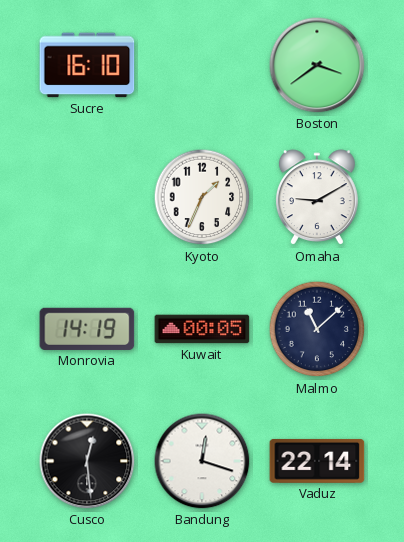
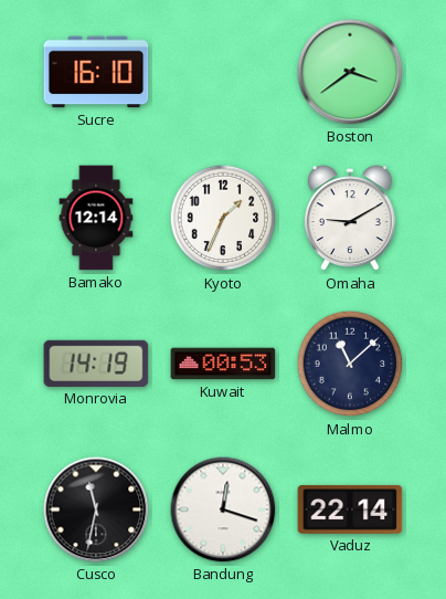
Bamako: none -> 12:14
Kuwait: 00:05 -> 00:53
Cusco: 12:29 -> 11:32
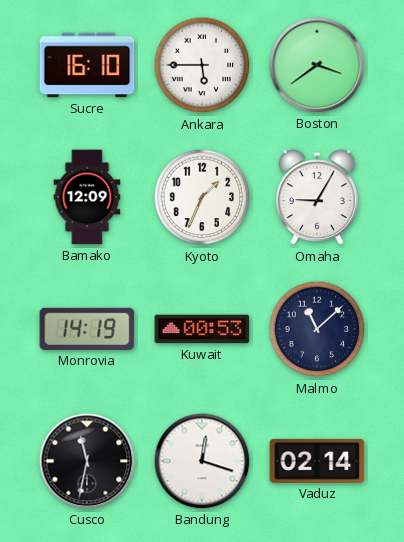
Ankara: none -> 5:45
Bamako: 12:14 -> 12:09
Omaha: 9:10 -> 9:05
Vaduz: 22:14 -> 02:14
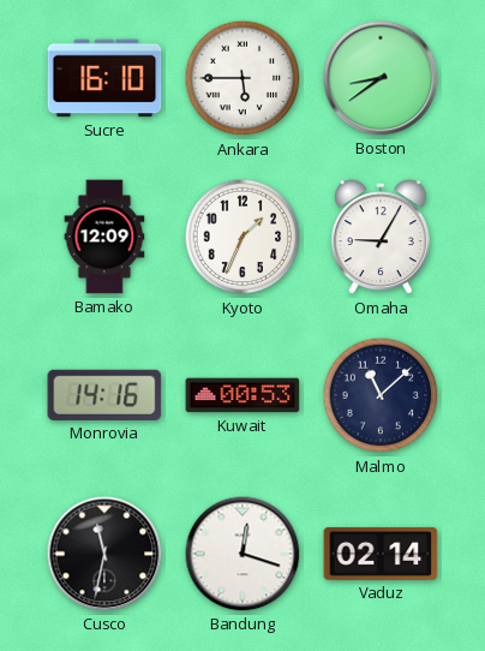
Boston: 3:39 -> 8:39
Monrovia: 14:19 -> 14:16
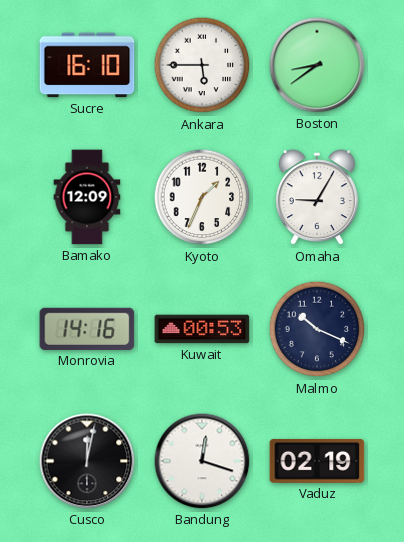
Malmo: 11:08 -> 10:19
Cusco: 11:32 -> 12:02
Vaduz: 02:14 -> 02:19
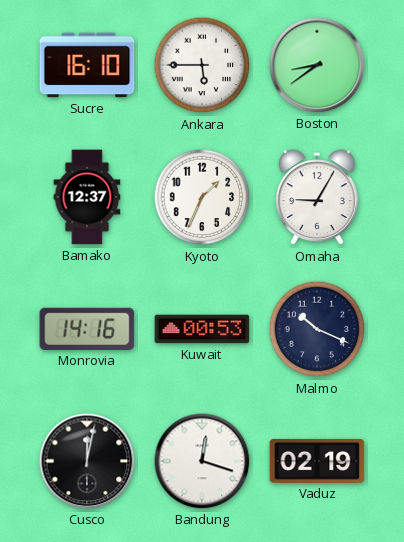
Bamako: 12:09 -> 12:37
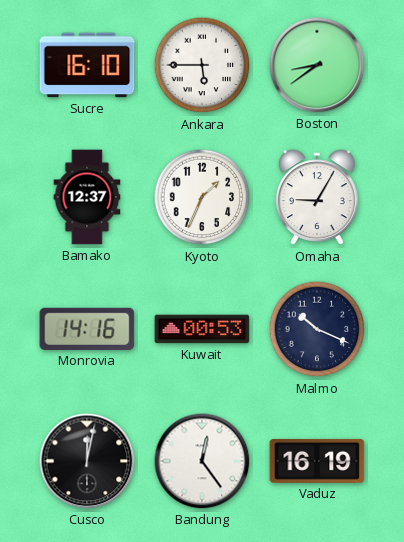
Bandung: 12:18 -> 12:24
Vaduz: 02:19 -> 16:19
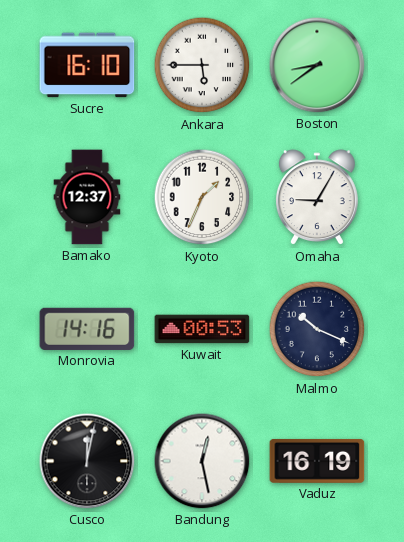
Bandung: 12:24 -> 12:28
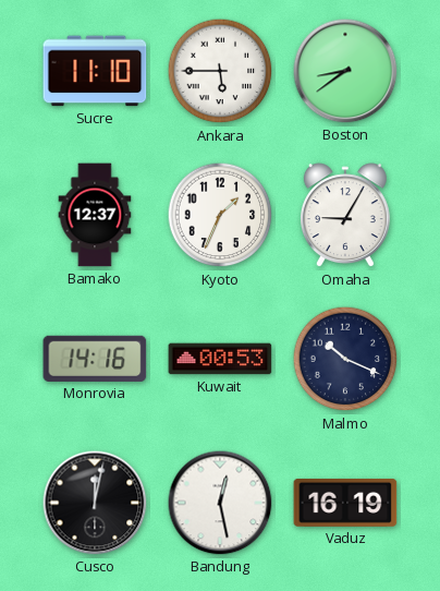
Sucre: 16:10 -> 11:10
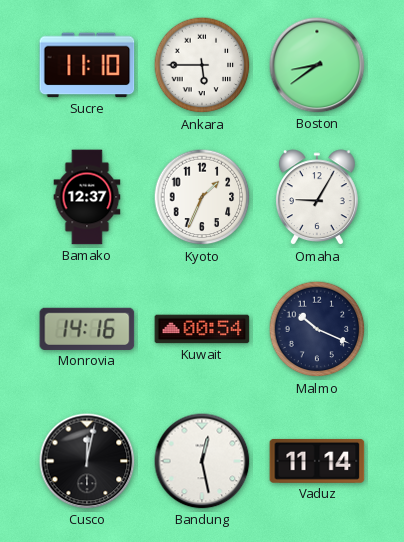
Kuwait: 00:53 -> 00:54
Vaduz: 16:19 -> 11:14
